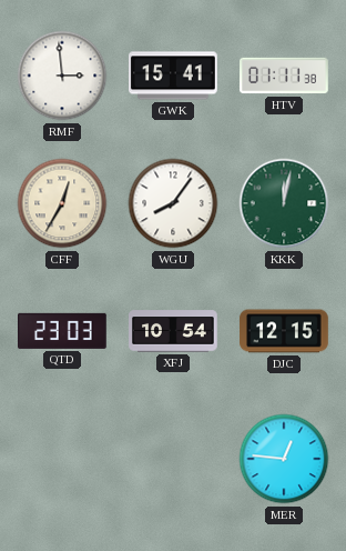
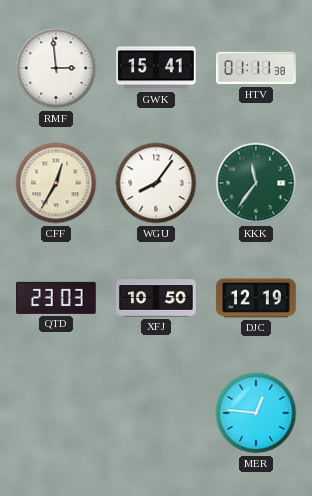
KKK: 12:02 -> 11:36
XFJ: 10:54 -> 10:50
DJC: 12:15 -> 12:19
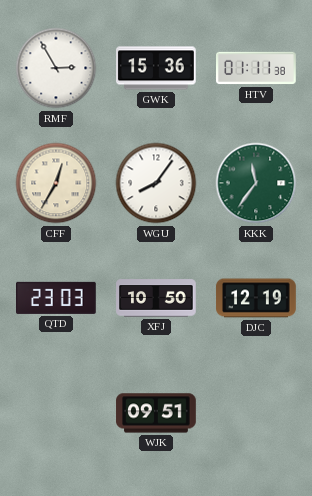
RMF: 2:59 -> 2:55
GWK: 15:41 -> 15:36
WJK: none -> 09:51
MER: 12:46 -> none
